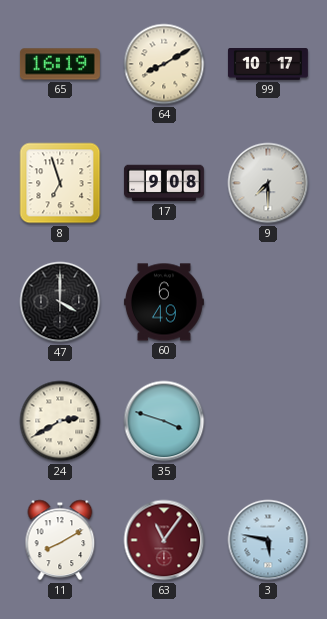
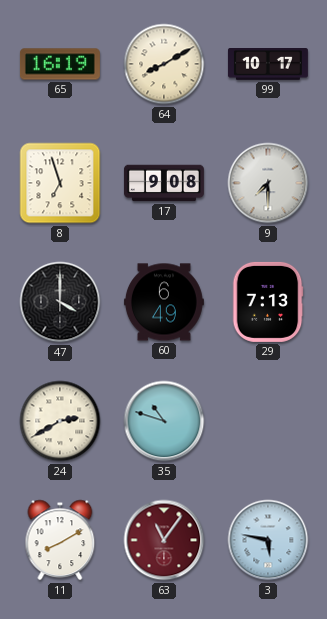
29: none -> 7:13
35: 3:48 -> 10:48
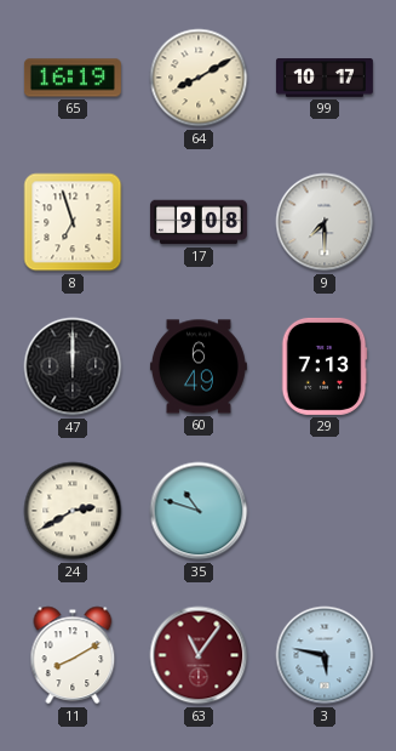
47: 4:00 -> 12:00
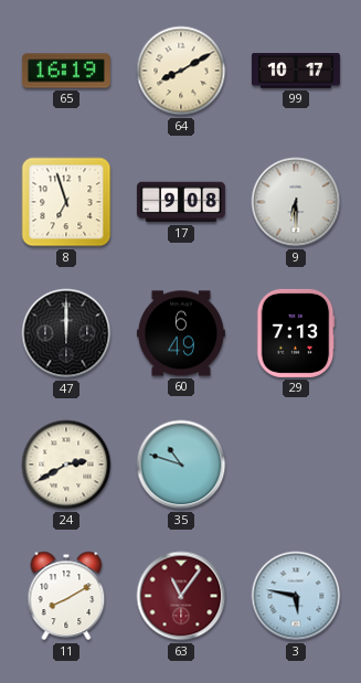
9: 7:30 -> 6:30
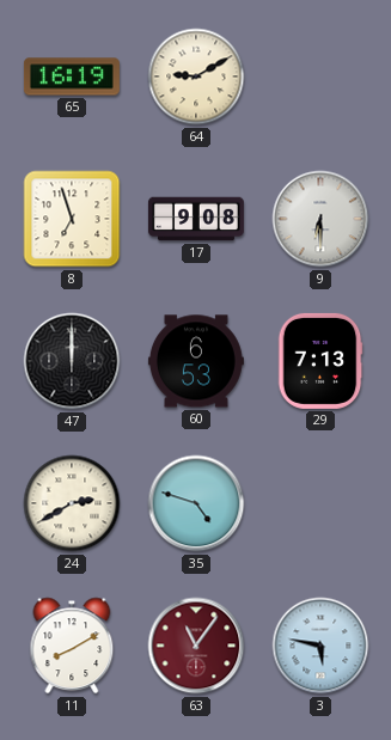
64: 8:10 -> 9:10
99: 10:17 -> none
60: 6:49 -> 6:53
35: 10:48 -> 4:48
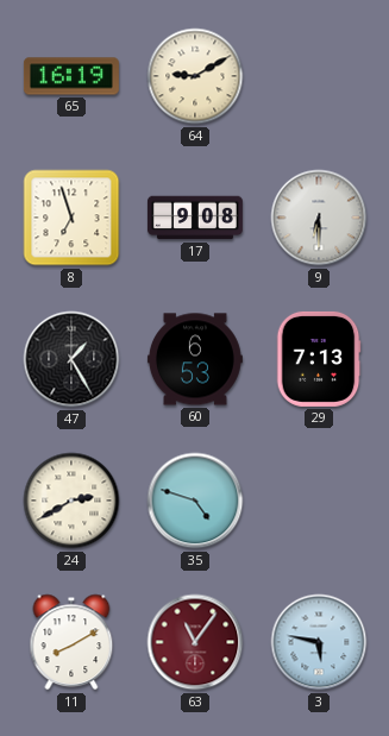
47: 12:00 -> 1:25
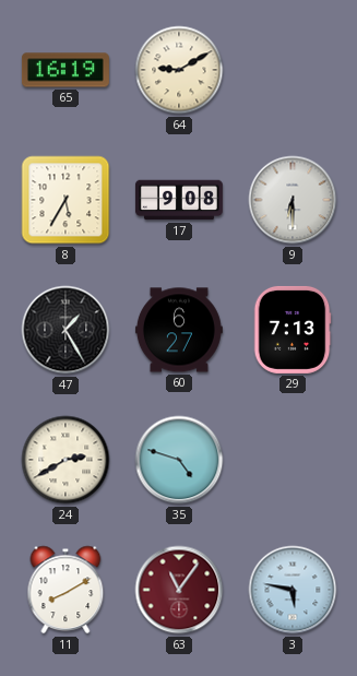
8: 6:57 -> 5:35
60: 6:53 -> 6:27
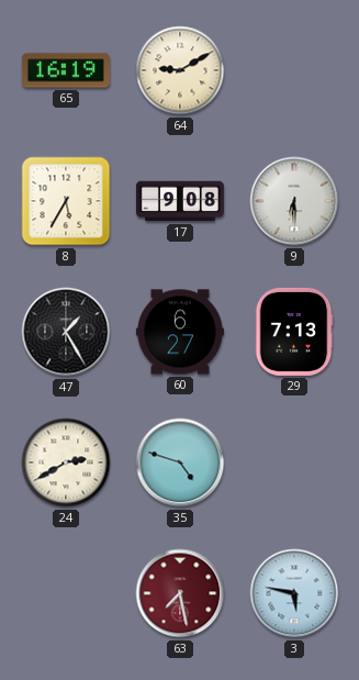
11: 8:10 -> none
63: 11:06 -> 7:28
